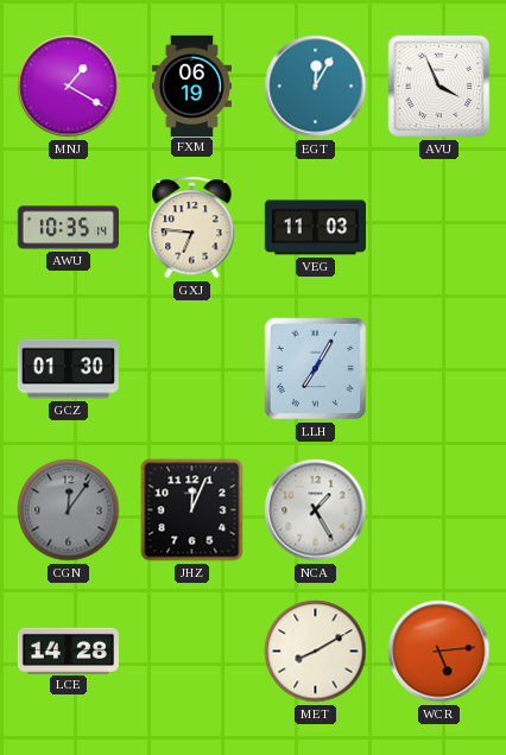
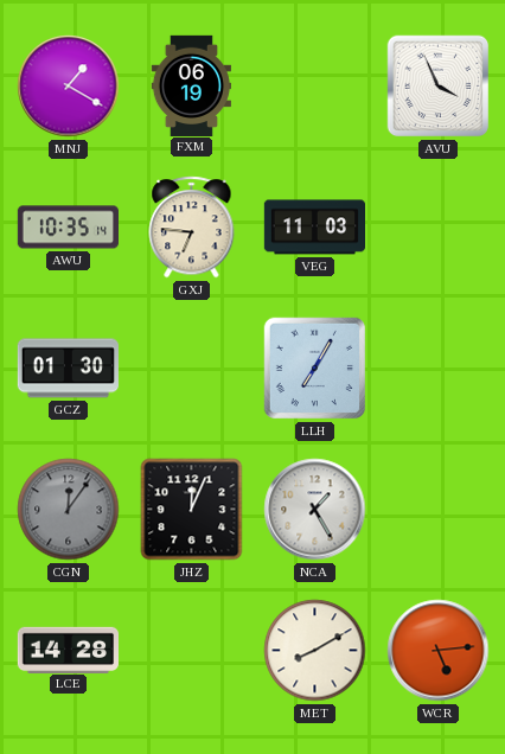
EGT: 12:05 -> none
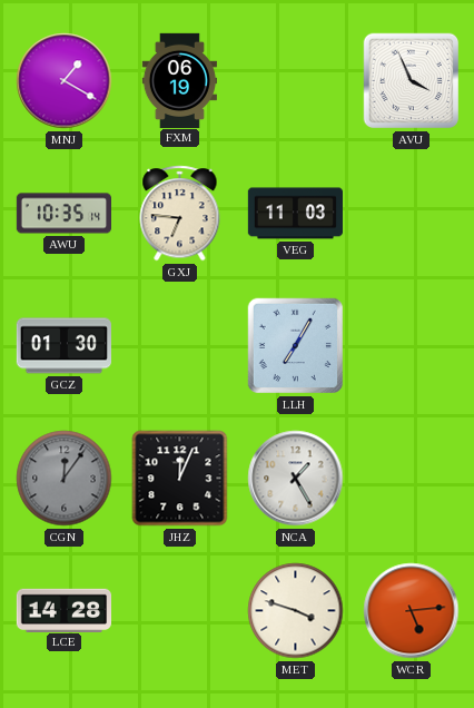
MET: 8:10 -> 3:48
